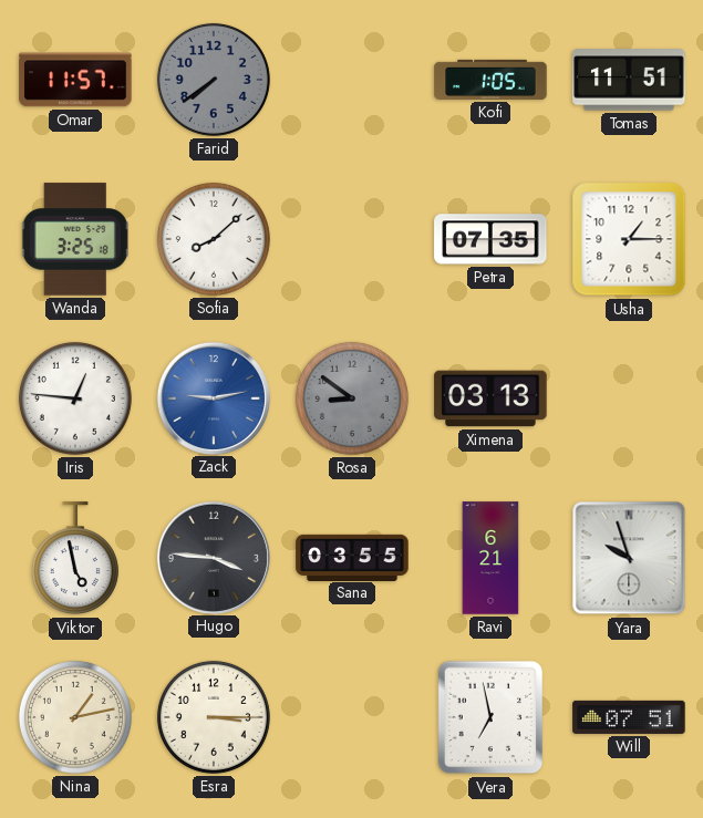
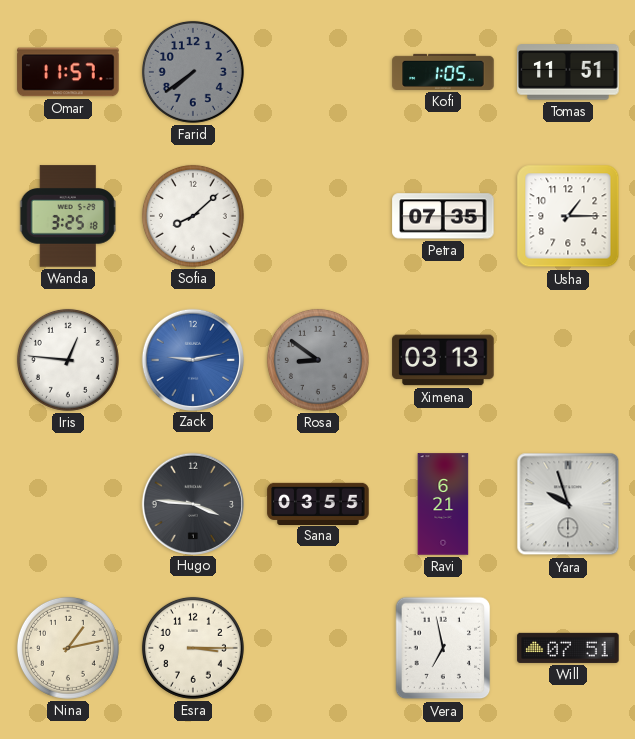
Viktor: 4:58 -> none
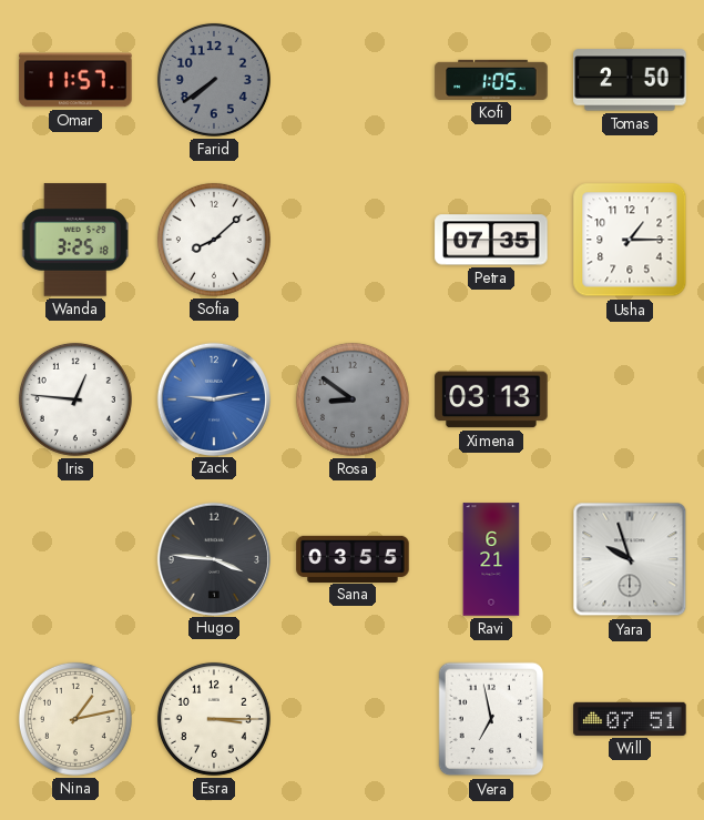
Tomas: 11:51 -> 2:50
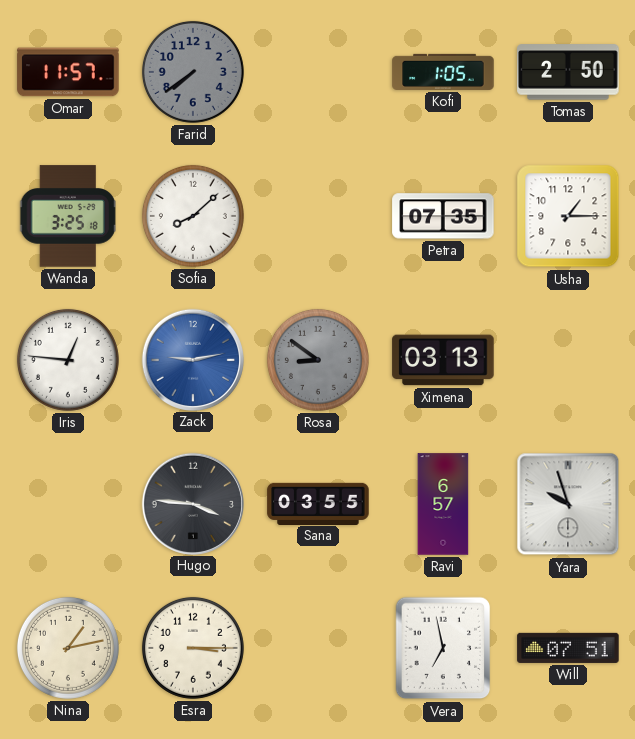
Ravi: 6:21 -> 6:57
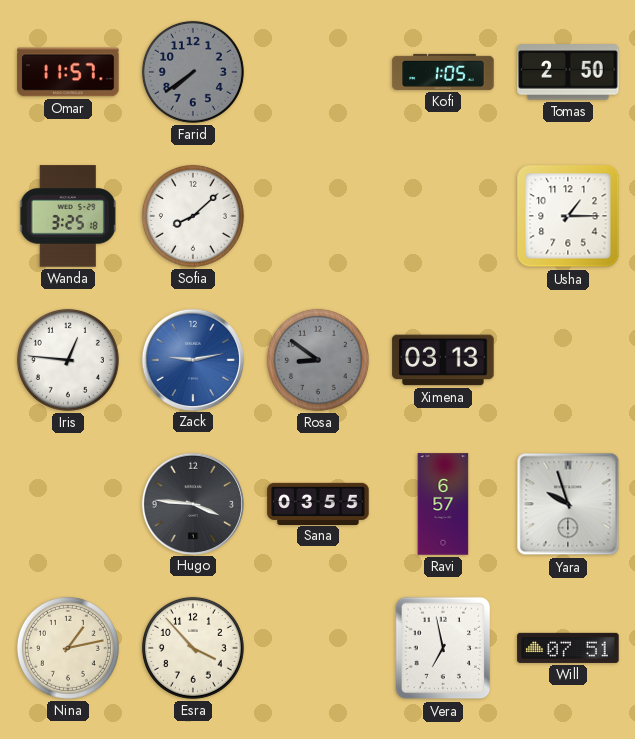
Petra: 07:35 -> none
Esra: 3:15 -> 3:53
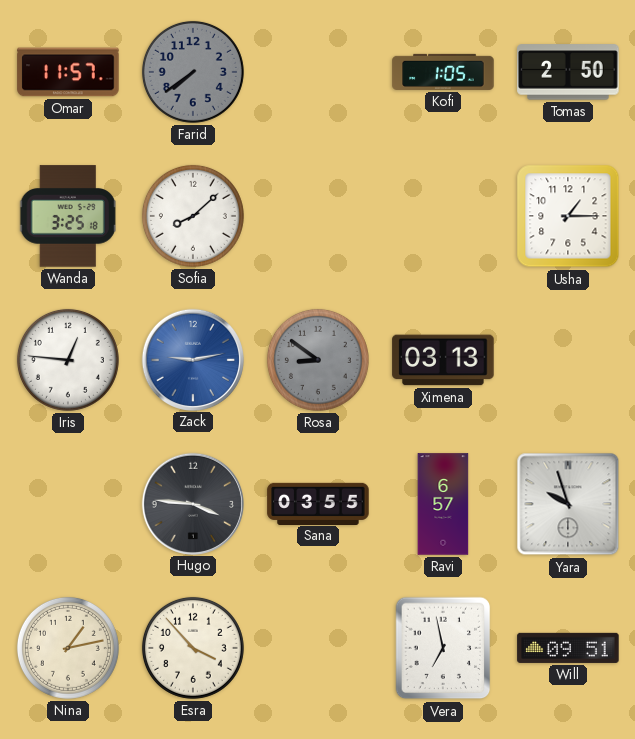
Will: 07:51 -> 09:51
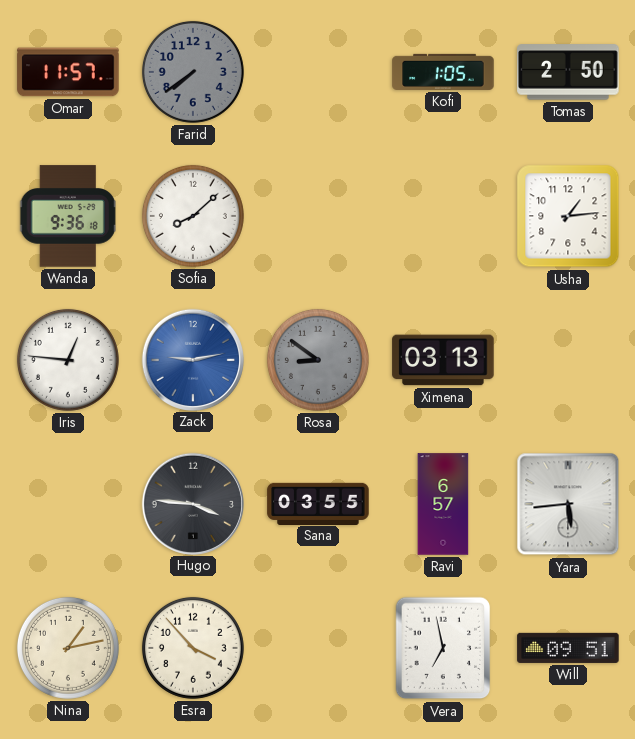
Wanda: 3:25 -> 9:36
Usha: 1:15 -> 1:14
Yara: 9:57 -> 5:44
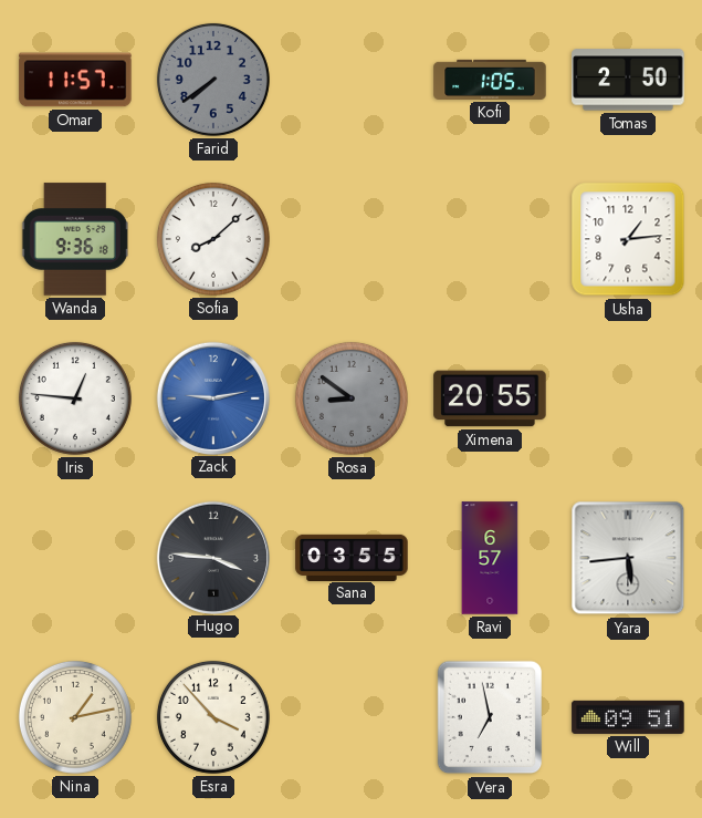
Ximena: 03:13 -> 20:55
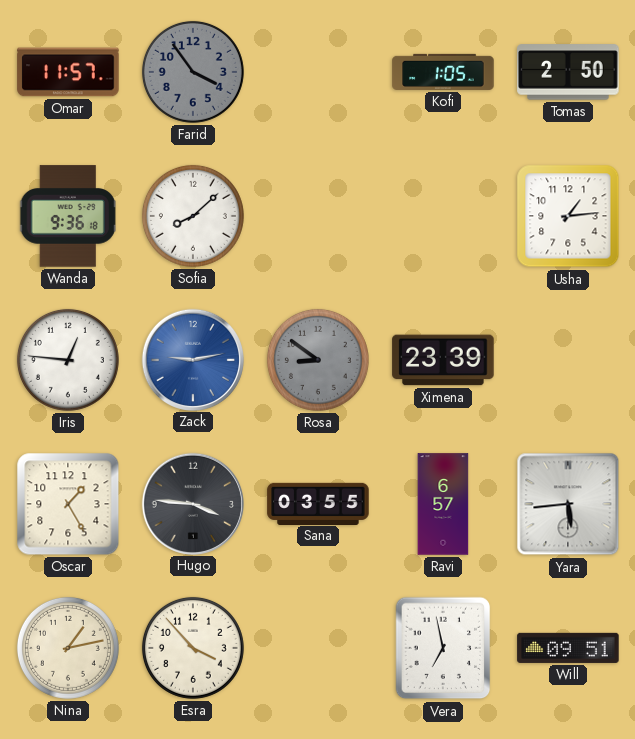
Farid: 7:39 -> 3:54
Ximena: 20:55 -> 23:39
Oscar: none -> 1:25
